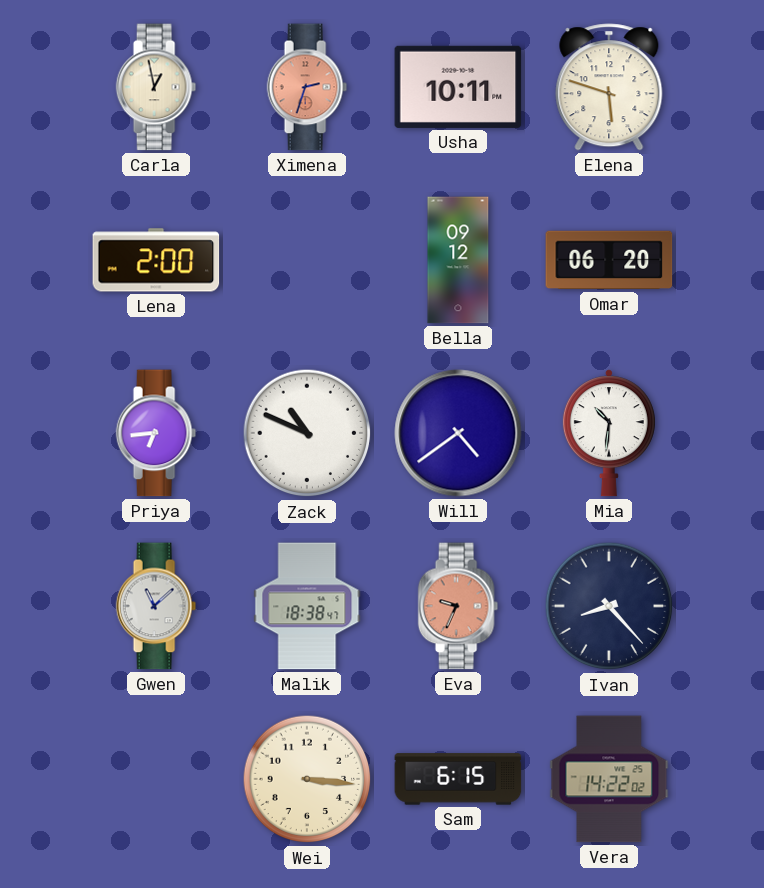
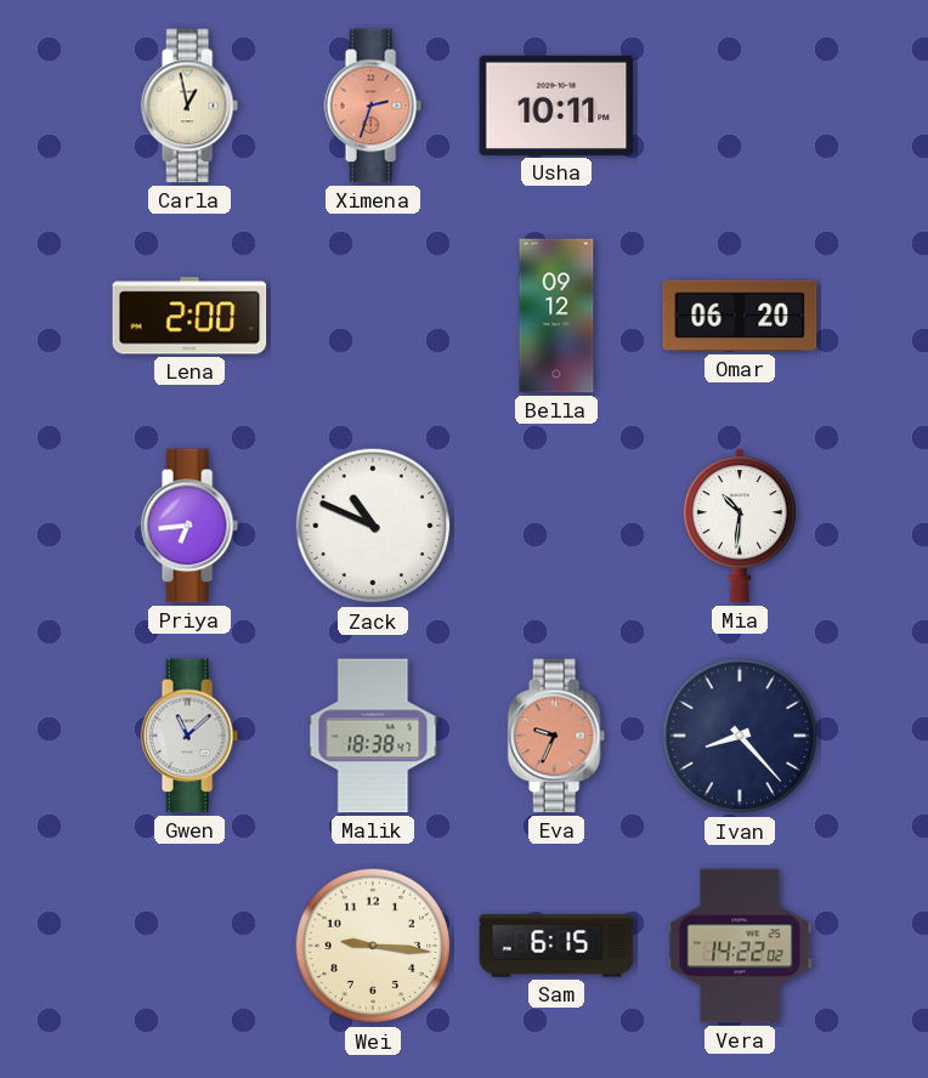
Elena: 5:48 -> none
Will: 4:39 -> none
Wei: 3:16 -> 9:16
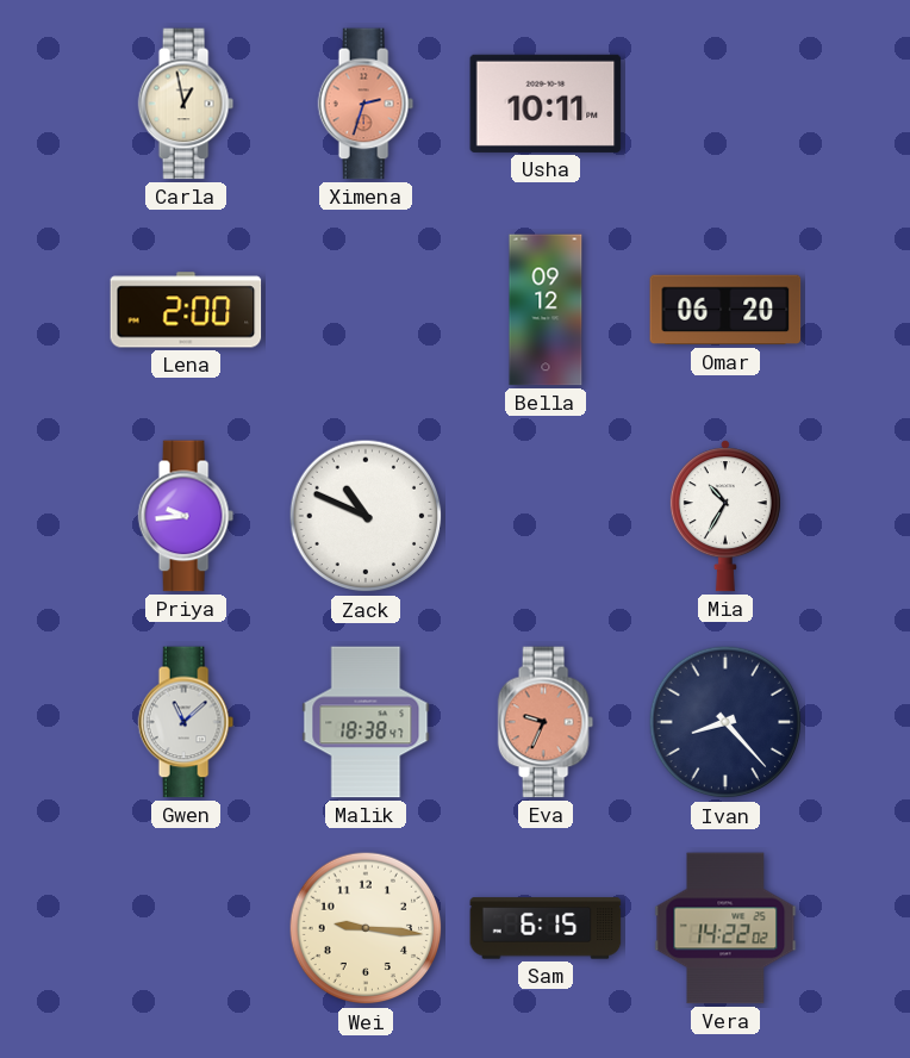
Priya: 6:44 -> 9:44
Mia: 10:31 -> 10:35
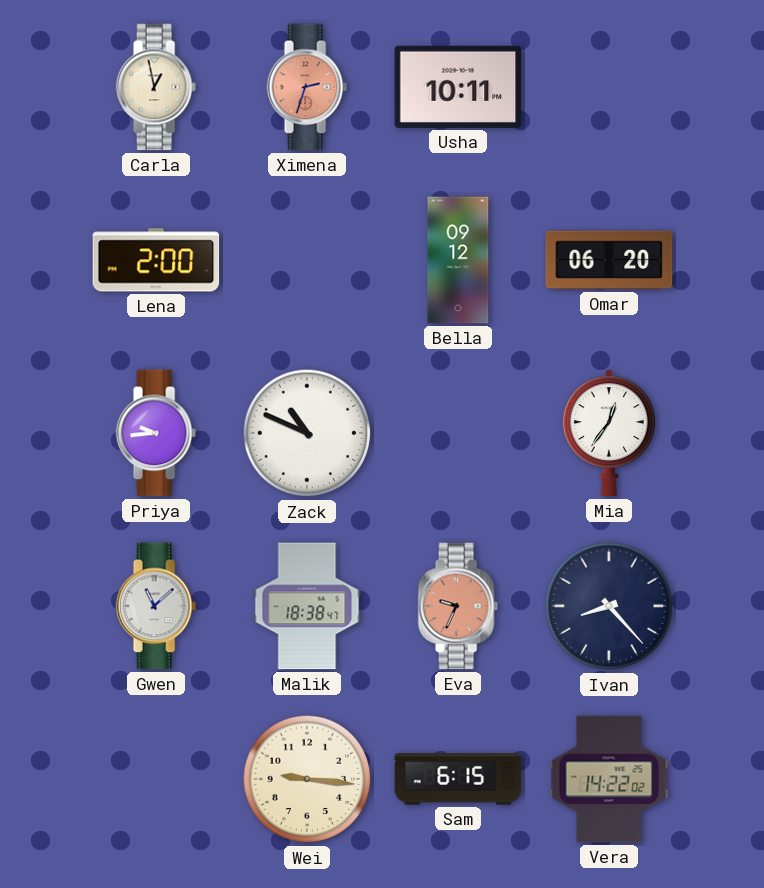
Mia: 10:35 -> 12:36
